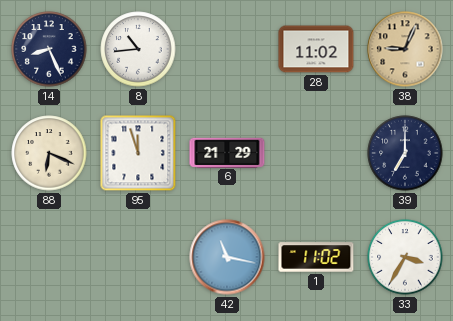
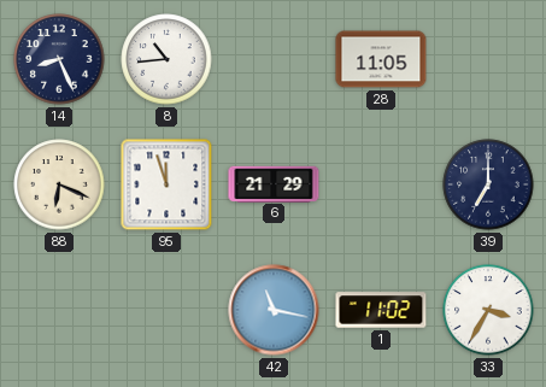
28: 11:02 -> 11:05
38: 9:04 -> none
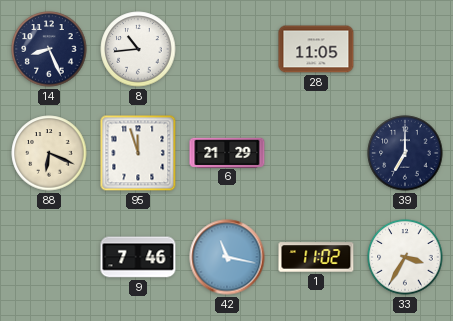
9: none -> 7:46
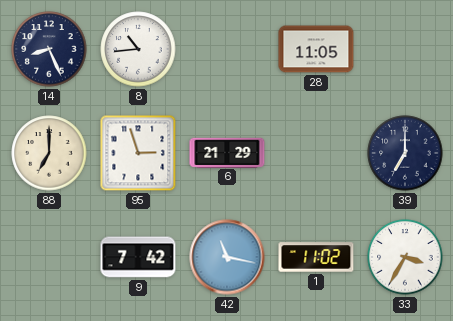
88: 6:19 -> 7:00
95: 11:57 -> 2:57
9: 7:46 -> 7:42
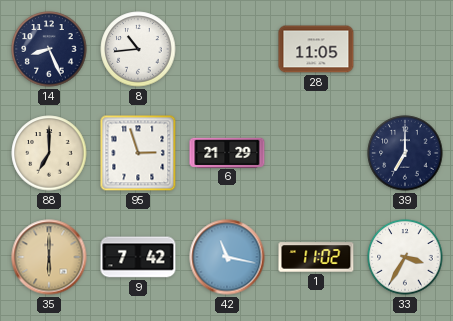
35: none -> 6:00
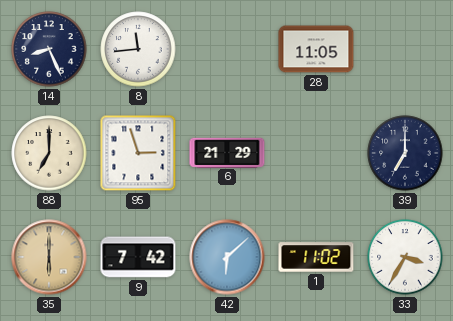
8: 10:44 -> 11:44
42: 11:17 -> 6:08
